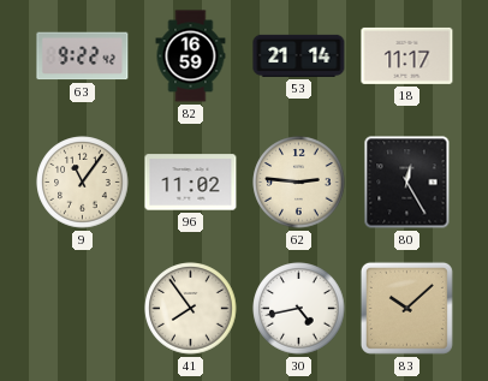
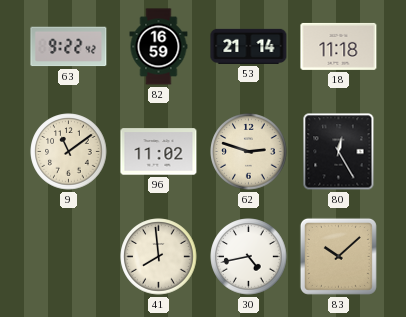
18: 11:17 -> 11:18
9: 11:06 -> 11:09
62: 2:46 -> 2:48
41: 7:54 -> 7:59
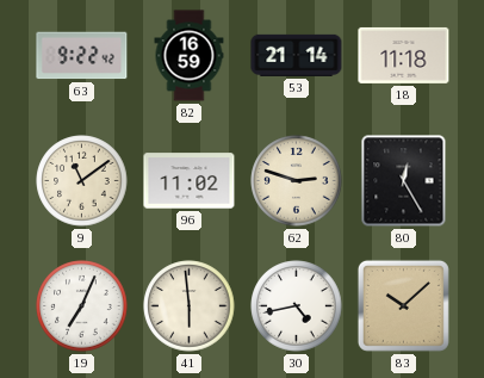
19: none -> 7:04
41: 7:59 -> 5:59
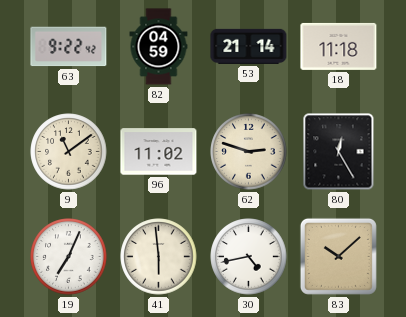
82: 16:59 -> 04:59
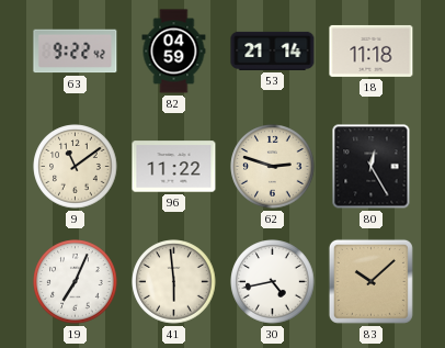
96: 11:02 -> 11:22
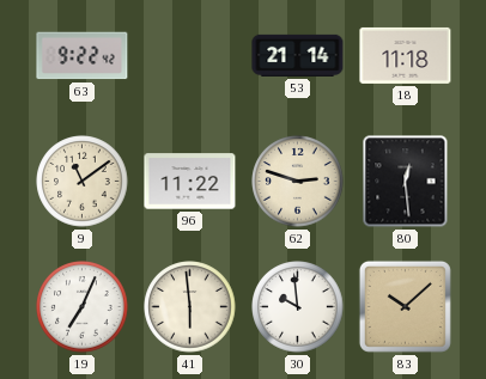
82: 04:59 -> none
80: 12:25 -> 12:29
30: 4:43 -> 9:59
